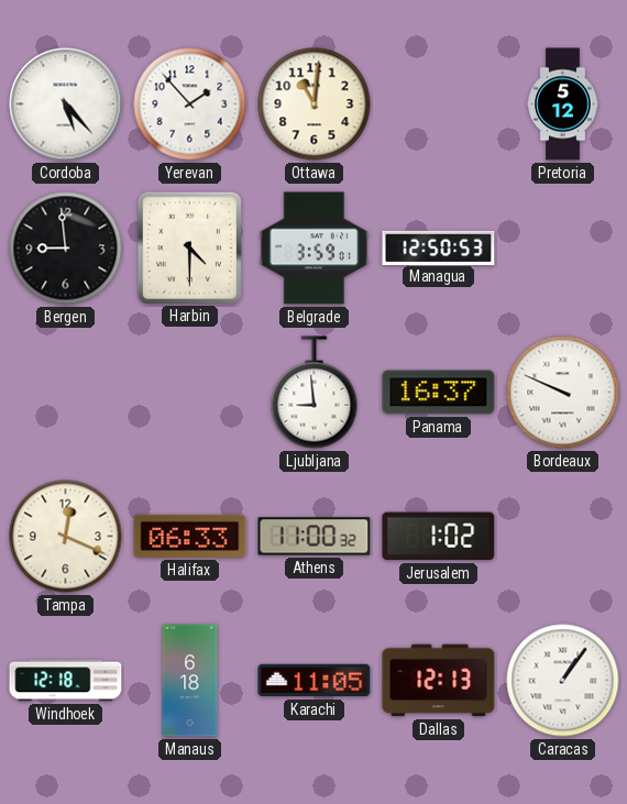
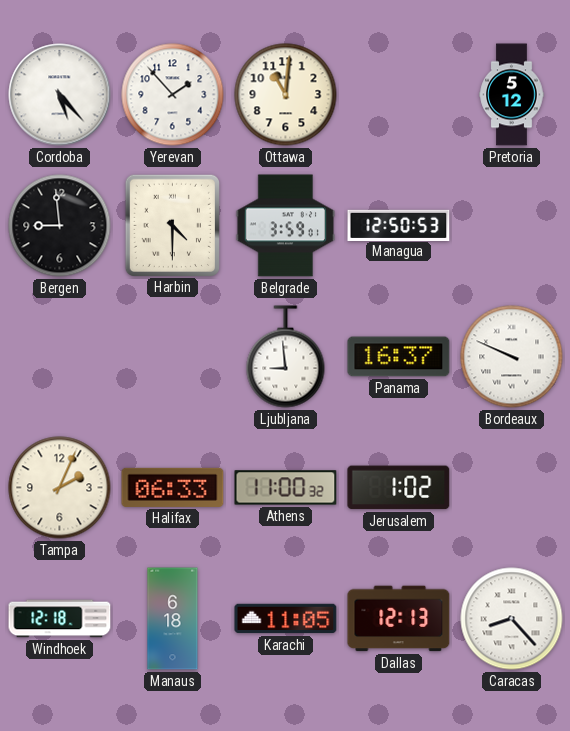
Tampa: 12:19 -> 2:04
Caracas: 1:06 -> 8:23
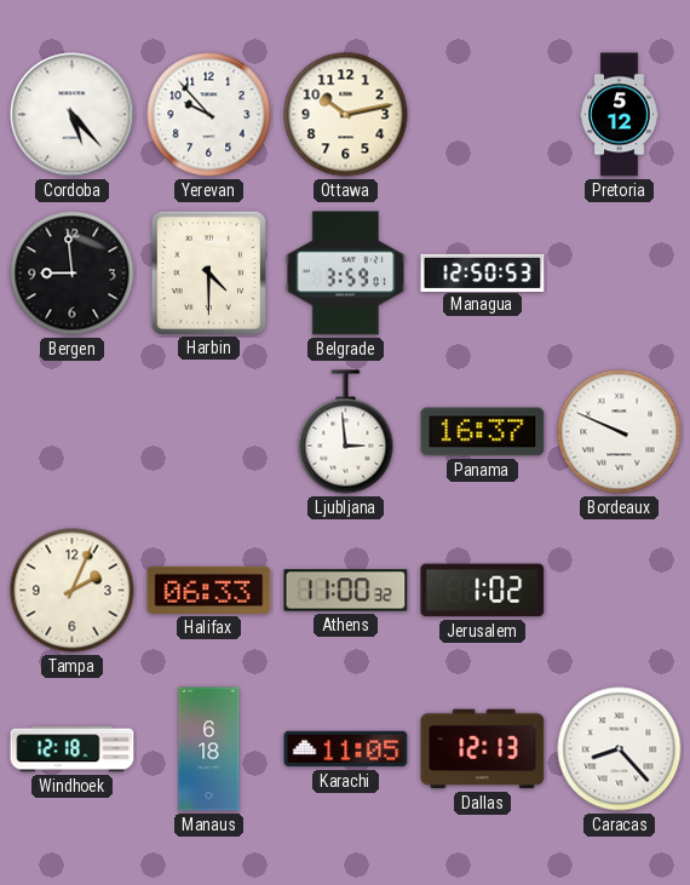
Yerevan: 1:53 -> 9:53
Ottawa: 11:01 -> 10:13
Ljubljana: 8:59 -> 2:59
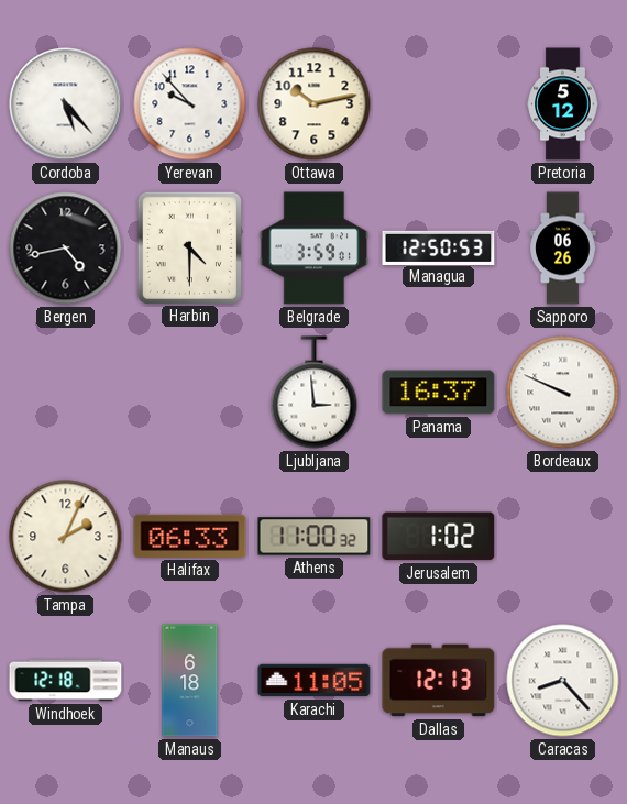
Bergen: 8:59 -> 4:43
Sapporo: none -> 06:26
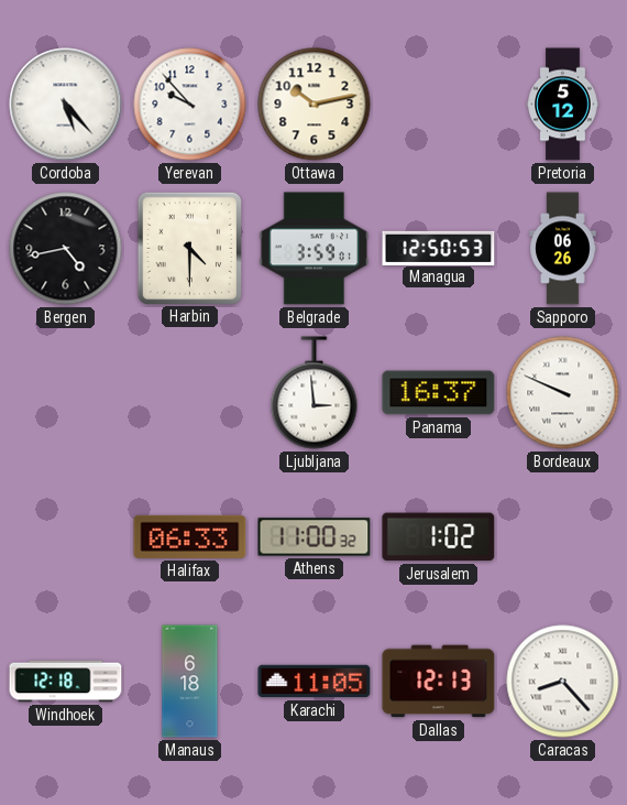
Tampa: 2:04 -> none
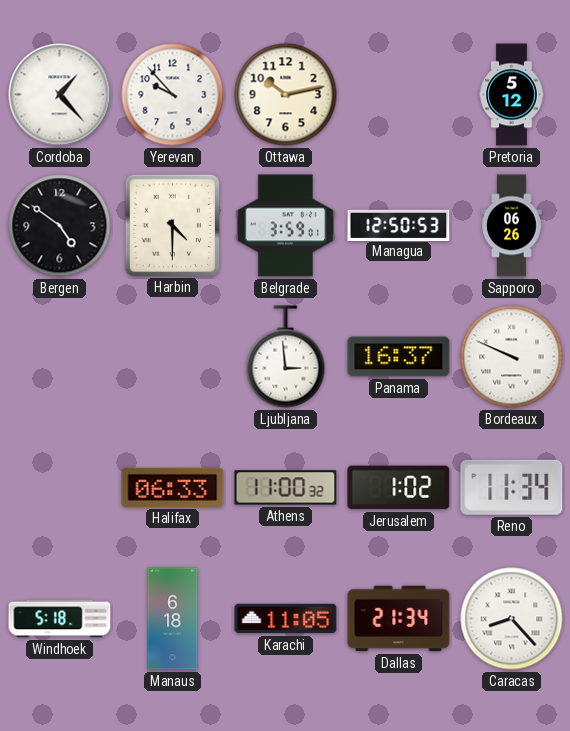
Cordoba: 5:23 -> 1:23
Bergen: 4:43 -> 4:51
Reno: none -> 11:34
Windhoek: 12:18 -> 5:18
Dallas: 12:13 -> 21:34
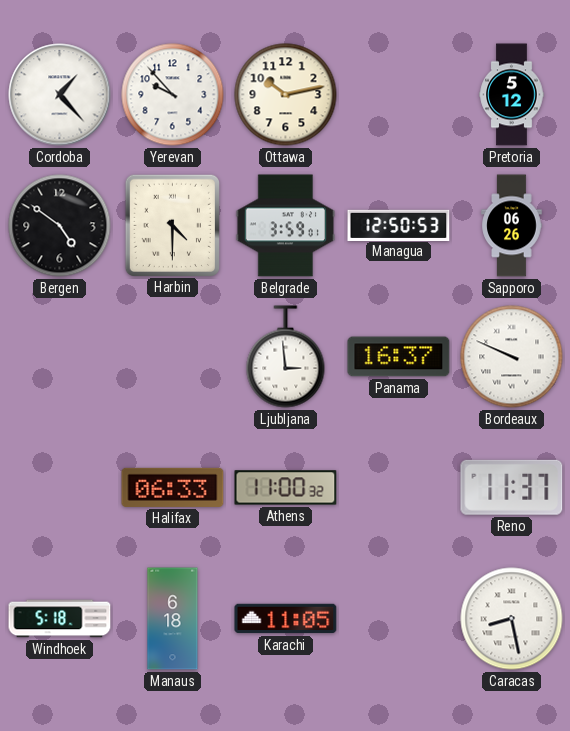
Jerusalem: 1:02 -> none
Reno: 11:34 -> 11:37
Dallas: 21:34 -> none
Caracas: 8:23 -> 8:28
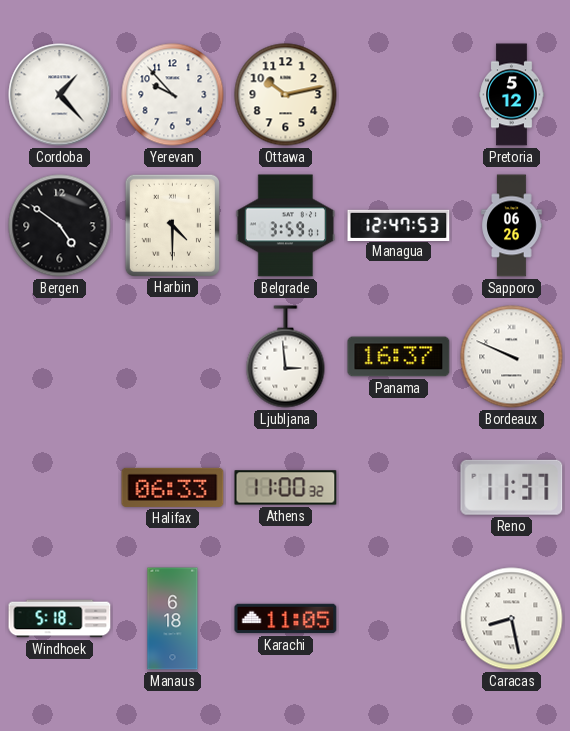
Managua: 12:50 -> 12:47
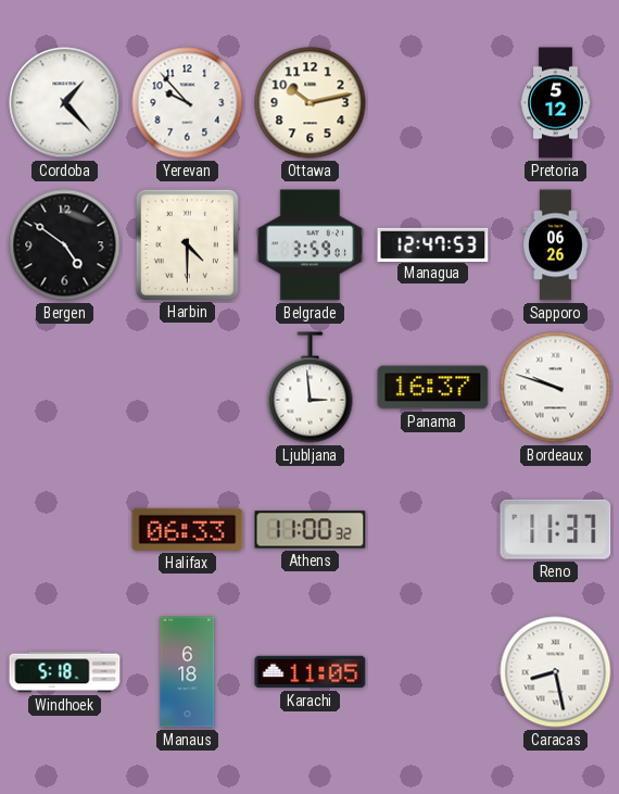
Bordeaux: 9:49 -> 9:48
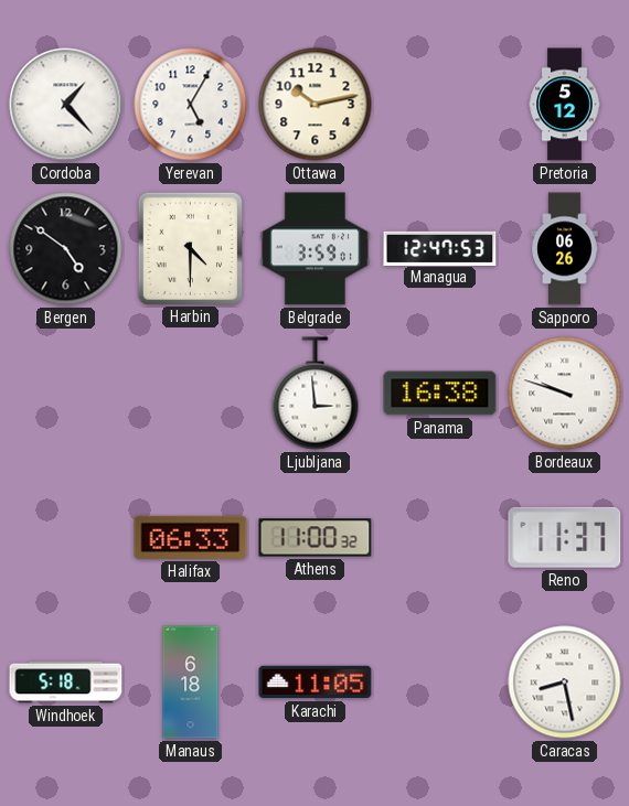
Yerevan: 9:53 -> 5:05
Panama: 16:37 -> 16:38
